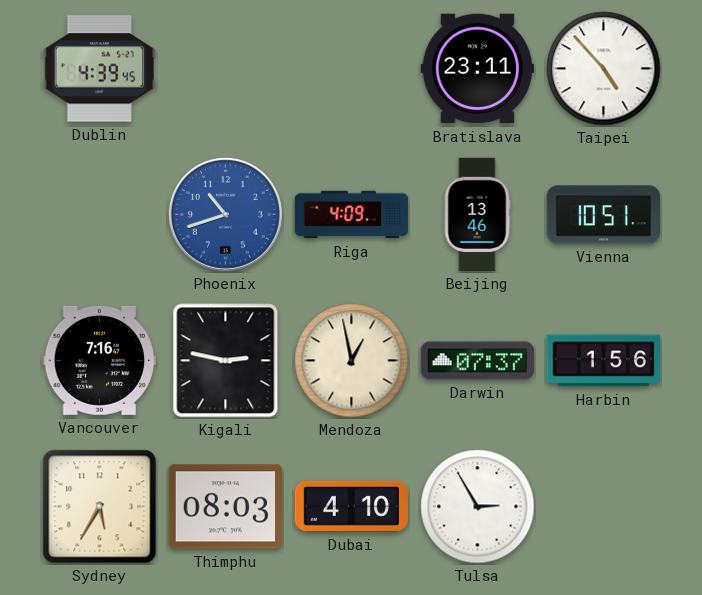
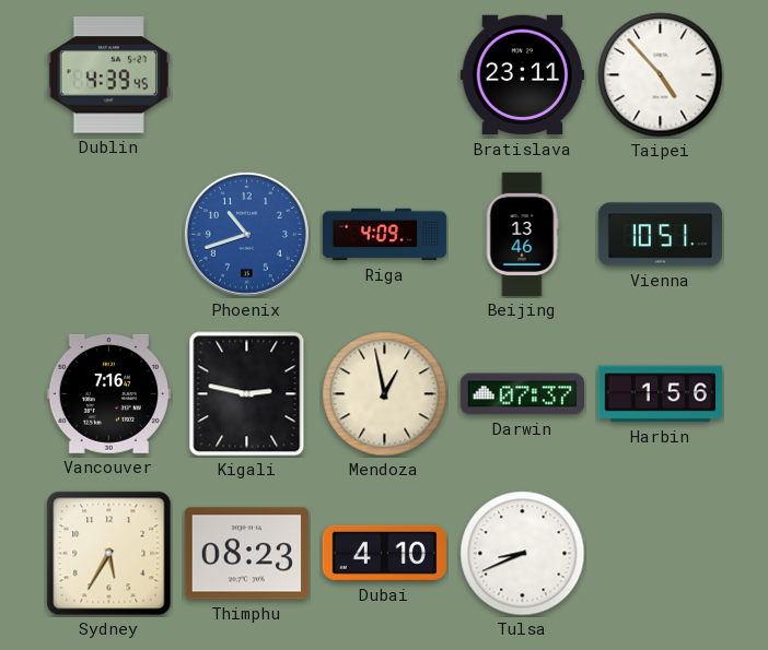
Thimphu: 08:03 -> 08:23
Tulsa: 2:55 -> 8:41
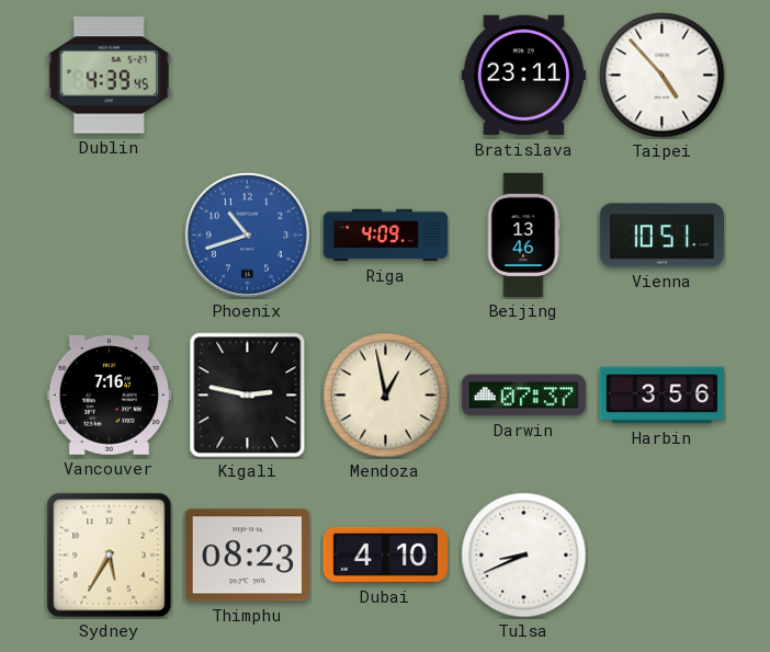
Harbin: 1:56 -> 3:56
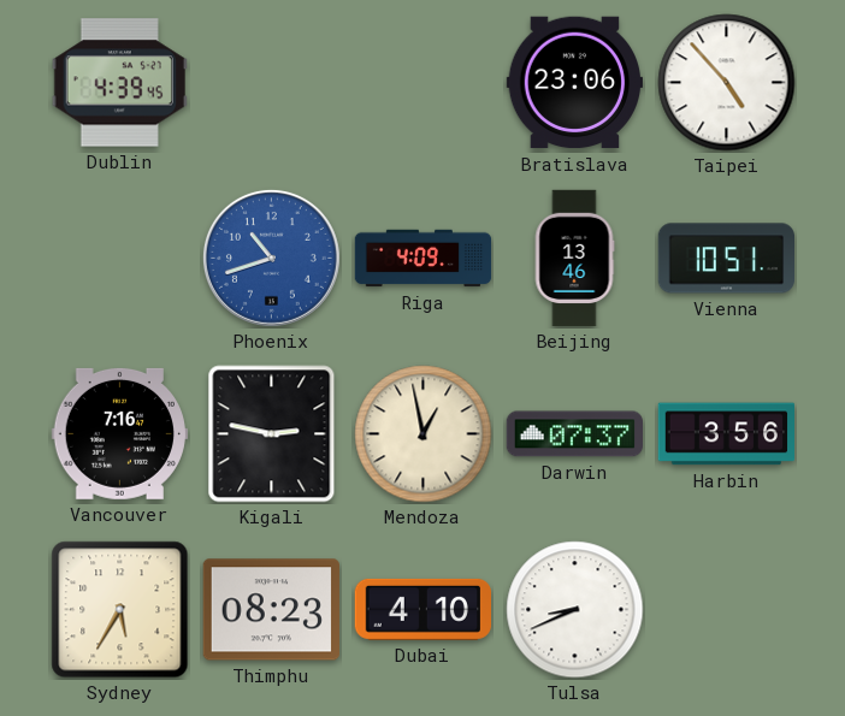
Bratislava: 23:11 -> 23:06
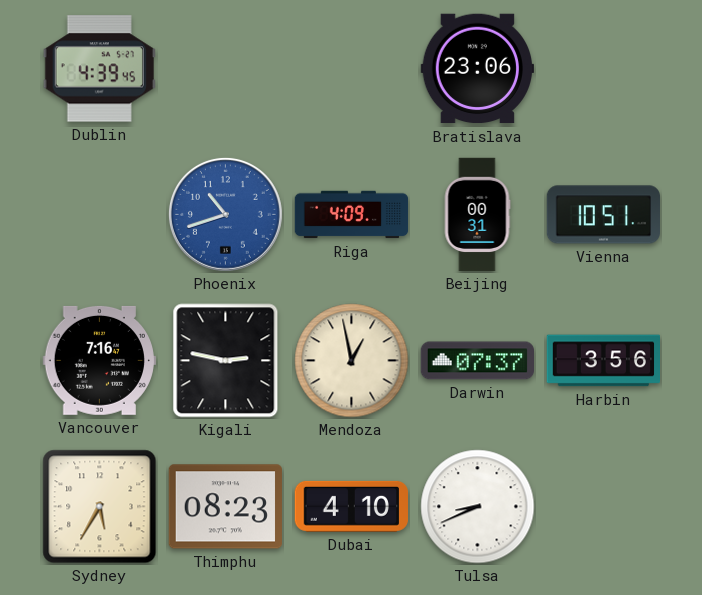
Taipei: 4:53 -> none
Beijing: 13:46 -> 00:31
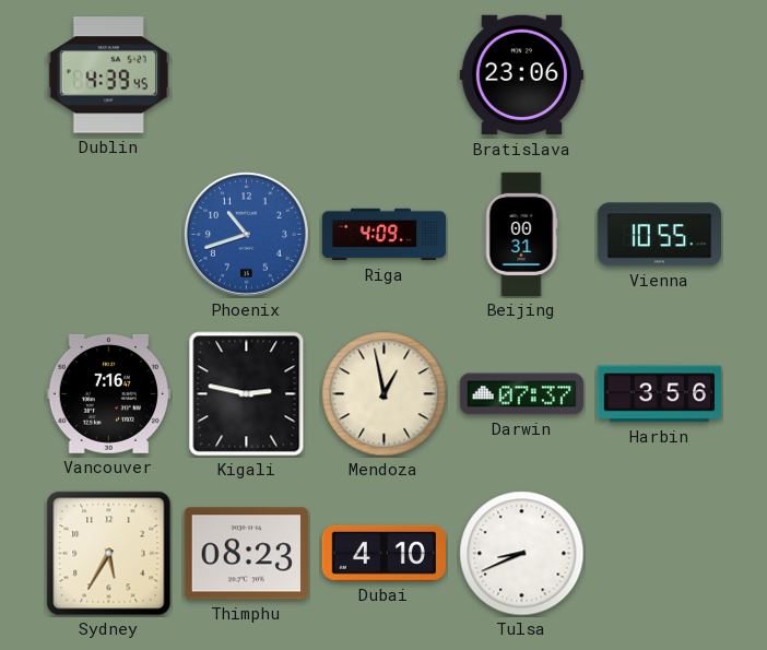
Vienna: 10:51 -> 10:55
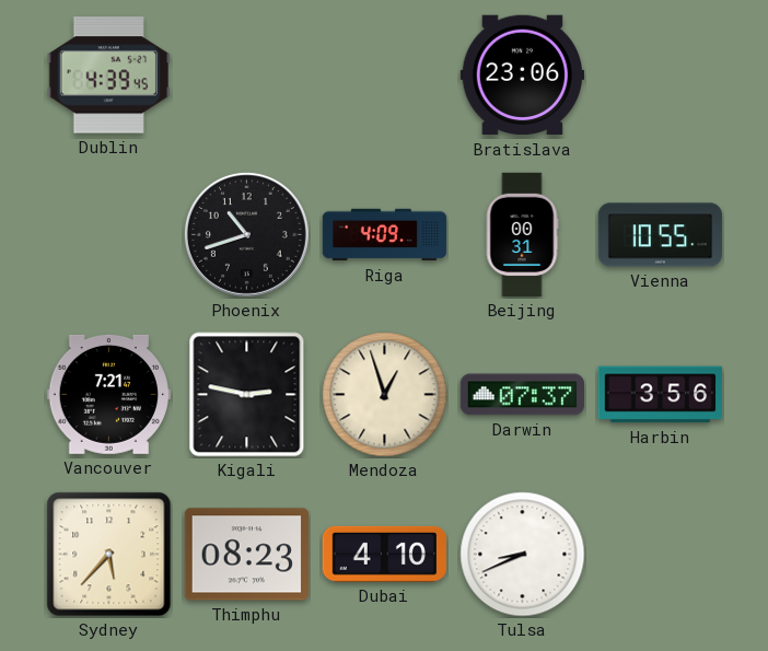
Phoenix dial: blue -> black
Vancouver: 7:16 -> 7:21
Mendoza: 12:58 -> 12:57
Sydney: 5:35 -> 5:37
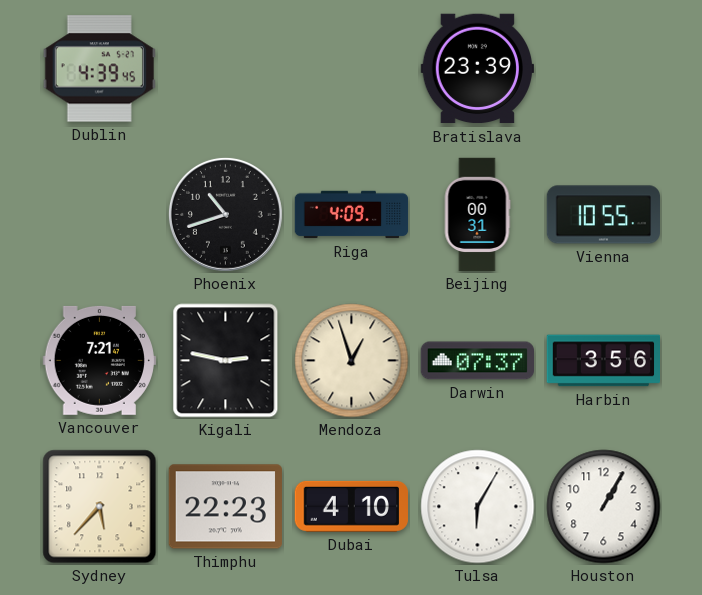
Bratislava: 23:06 -> 23:39
Thimphu: 08:23 -> 22:23
Tulsa: 8:41 -> 6:05
Houston: none -> 1:05
